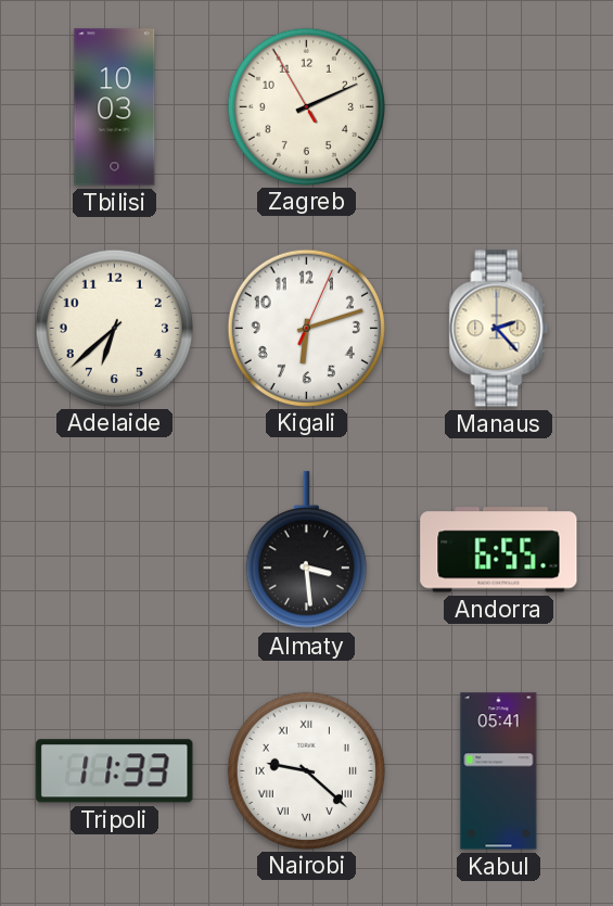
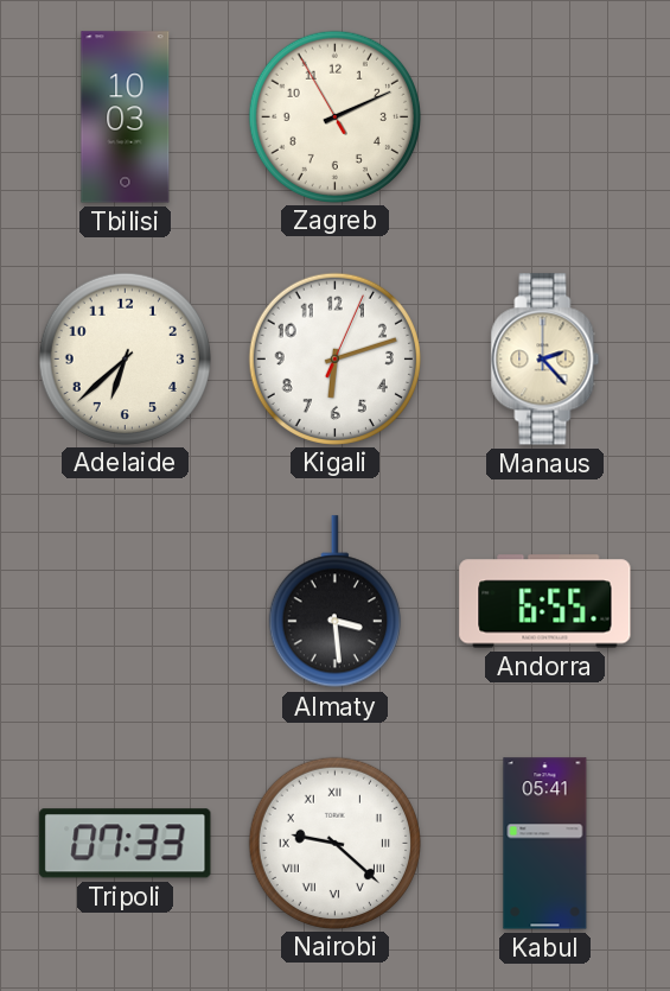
Tripoli: 11:33 -> 07:33
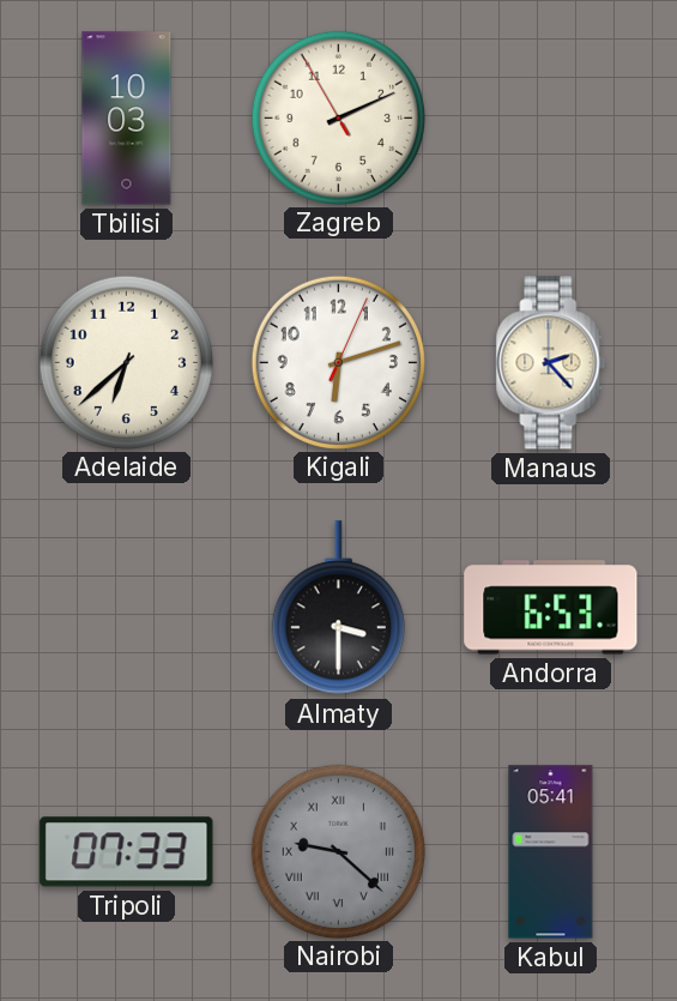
Almaty: 3:29 -> 3:30
Andorra: 6:55 -> 6:53
Nairobi dial: white -> grey
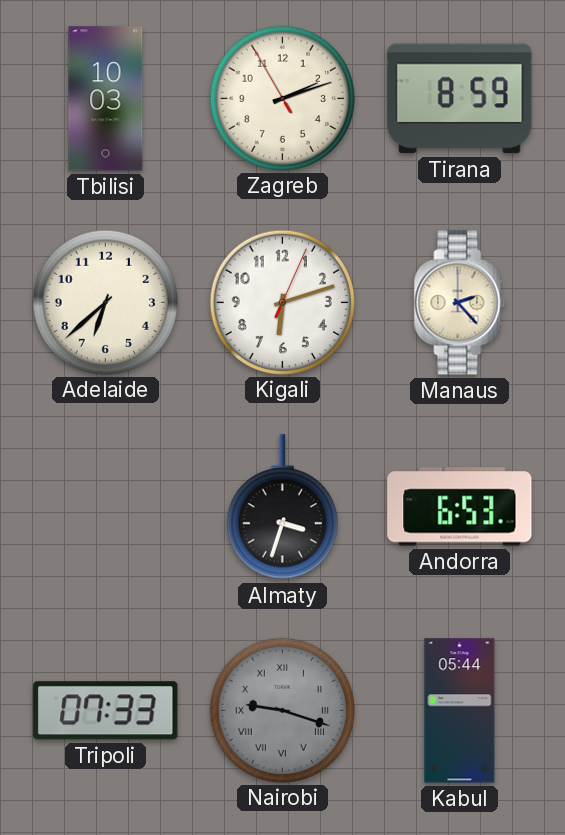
Zagreb: 2:10 -> 2:11
Tirana: none -> 8:59
Almaty: 3:30 -> 3:33
Nairobi: 9:22 -> 9:18
Kabul: 05:41 -> 05:44
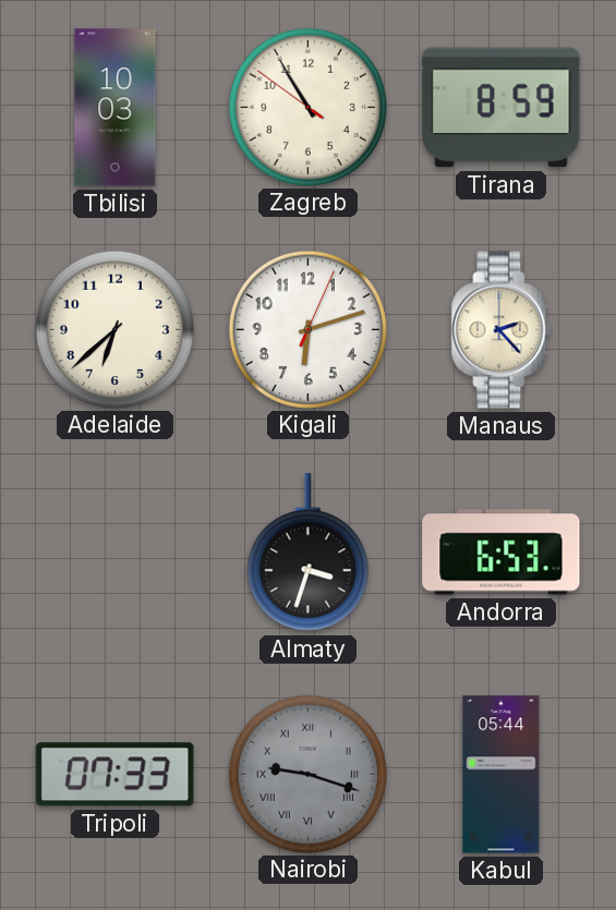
Zagreb: 2:11 -> 10:54
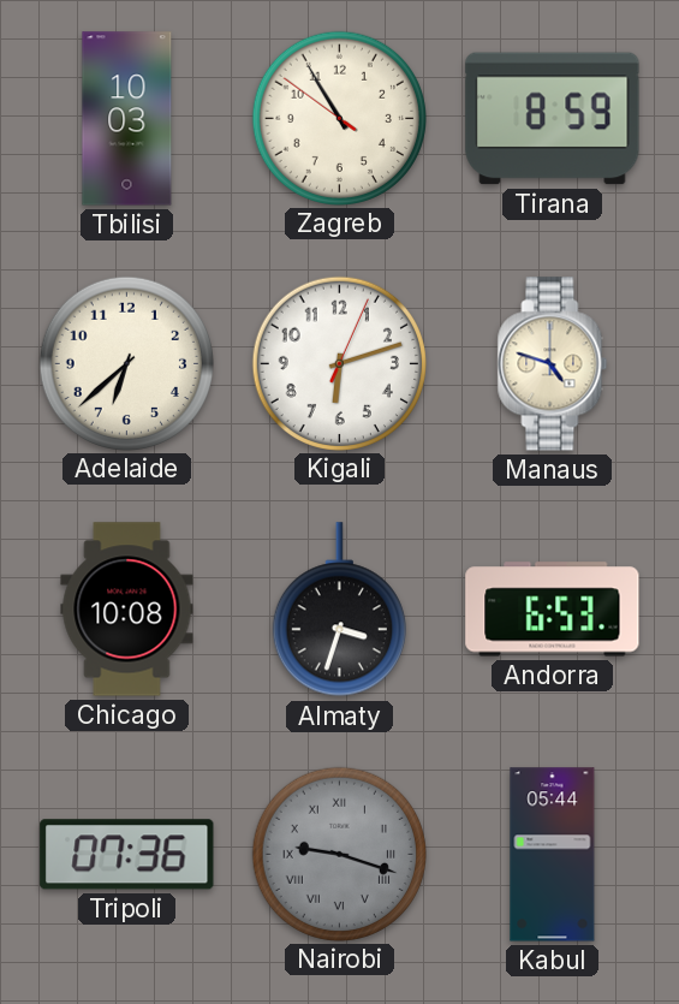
Manaus: 2:23 -> 4:48
Chicago: none -> 10:08
Tripoli: 07:33 -> 07:36
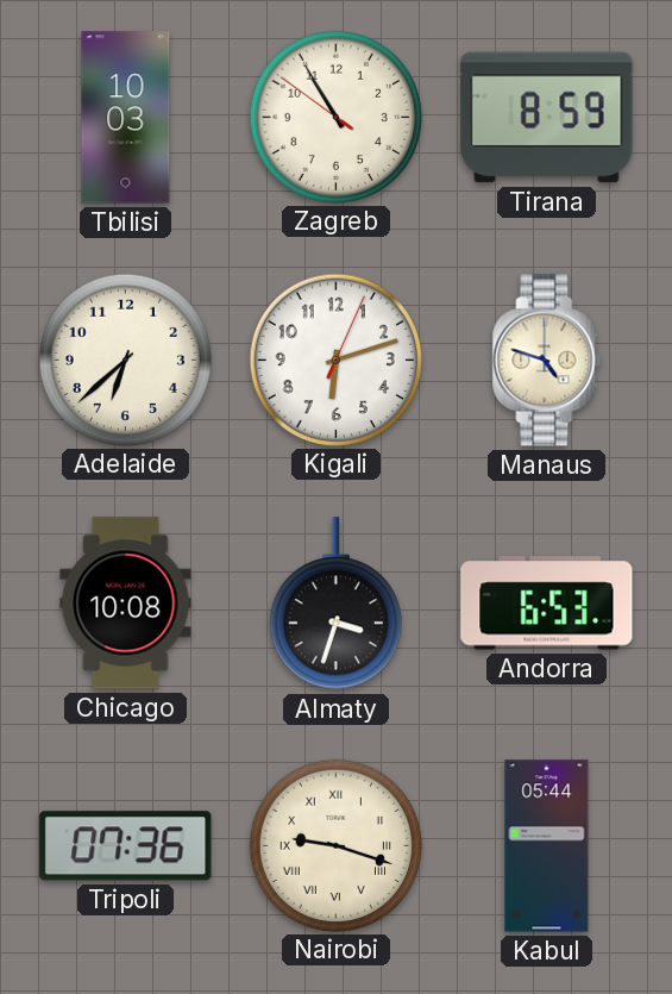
Nairobi dial: grey -> cream
